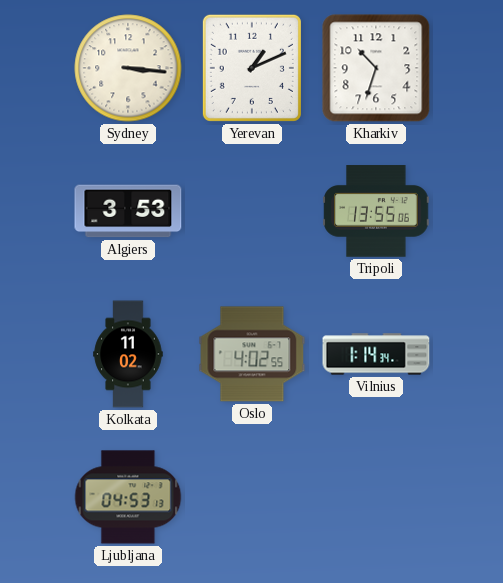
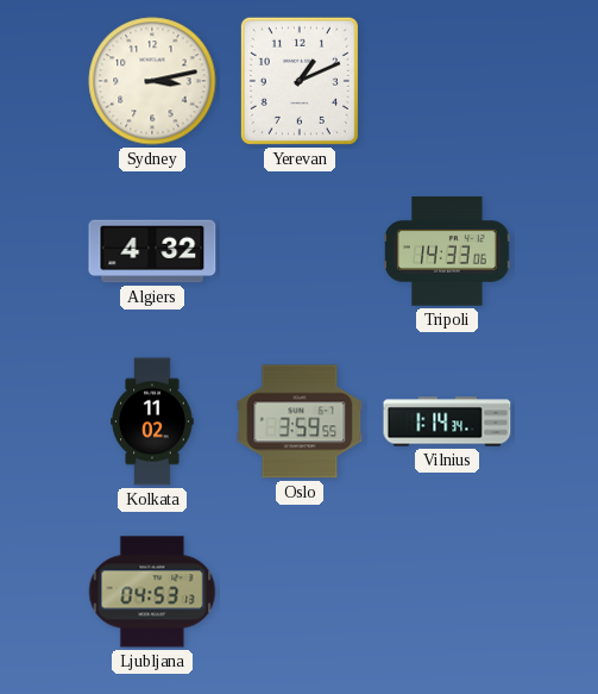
Sydney: 3:16 -> 3:13
Kharkiv: 10:33 -> none
Algiers: 3:53 -> 4:32
Tripoli: 13:55 -> 14:33
Oslo: 4:02 -> 3:59
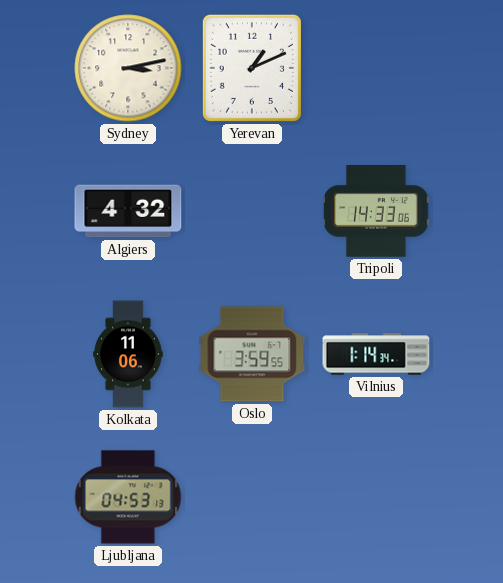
Kolkata: 11:02 -> 11:06
